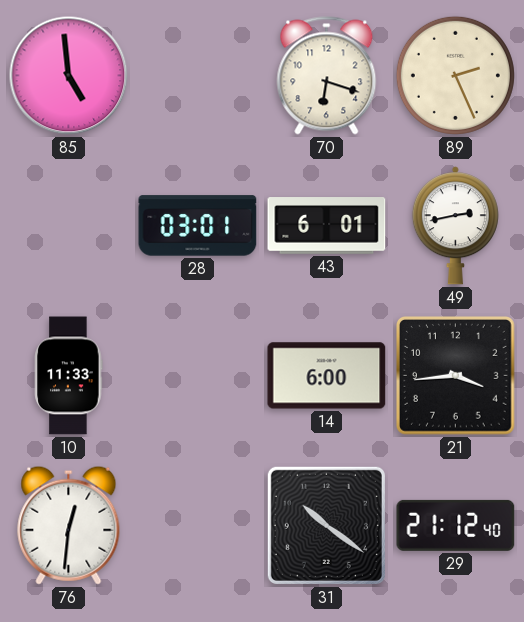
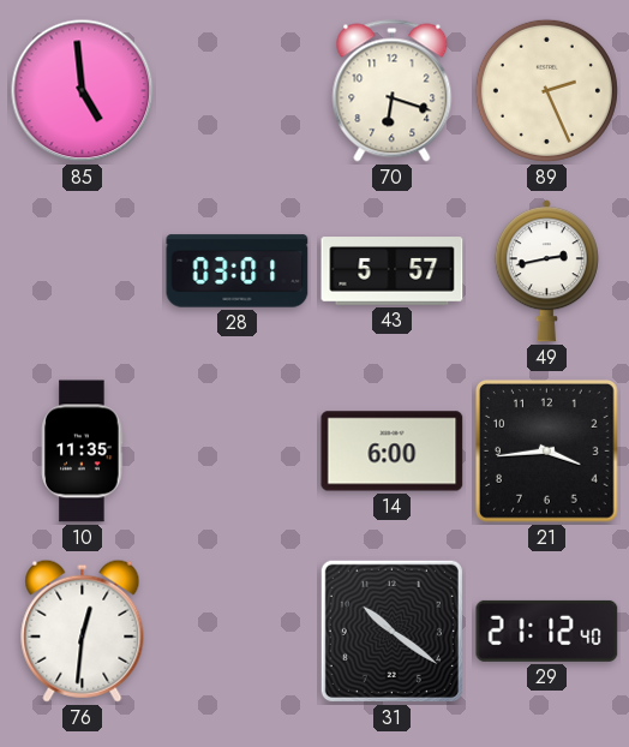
43: 6:01 -> 5:57
10: 11:33 -> 11:35
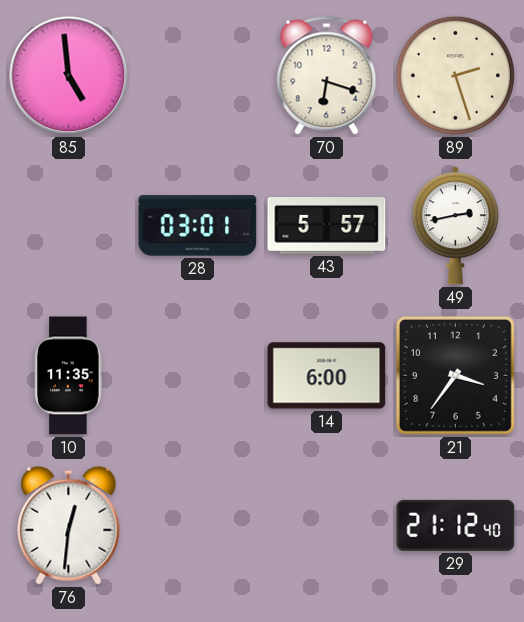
89: 2:26 -> 2:27
21: 3:44 -> 3:36
31: 10:21 -> none
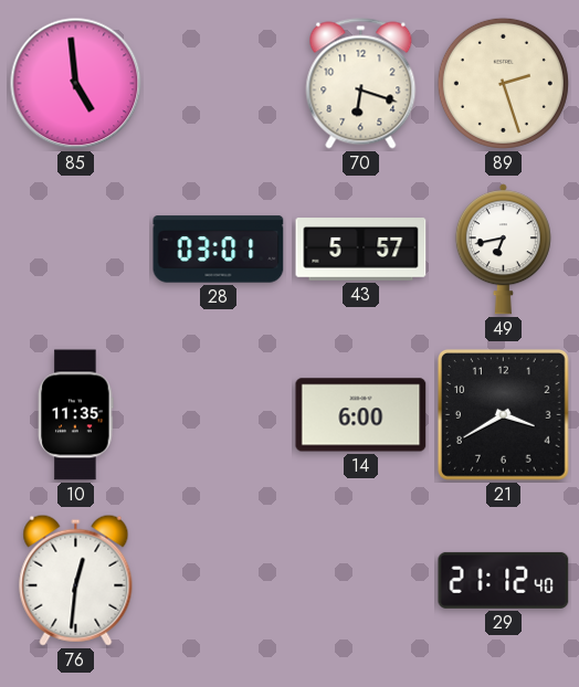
49: 2:43 -> 6:43
21: 3:36 -> 3:40
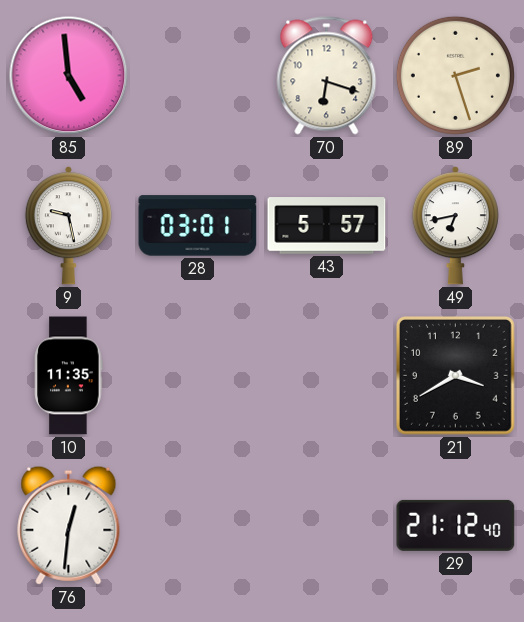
9: none -> 9:28
14: 6:00 -> none
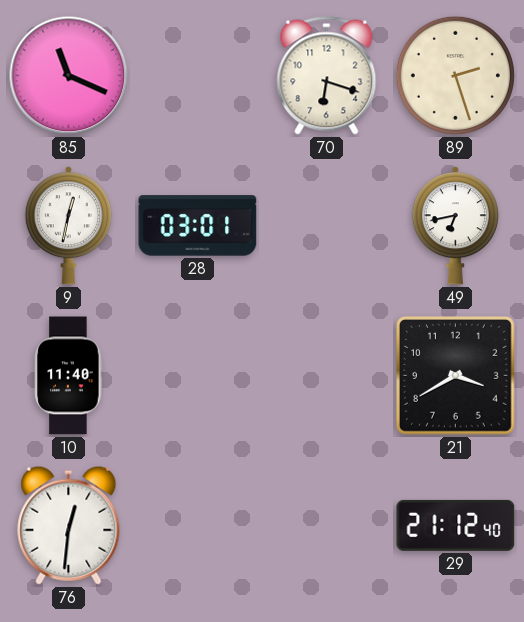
85: 4:59 -> 11:19
9: 9:28 -> 12:32
43: 5:57 -> none
10: 11:35 -> 11:40
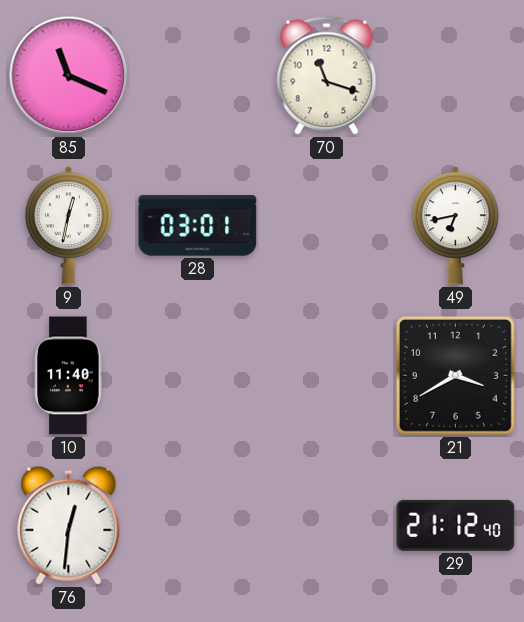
70: 6:18 -> 11:18
89: 2:27 -> none
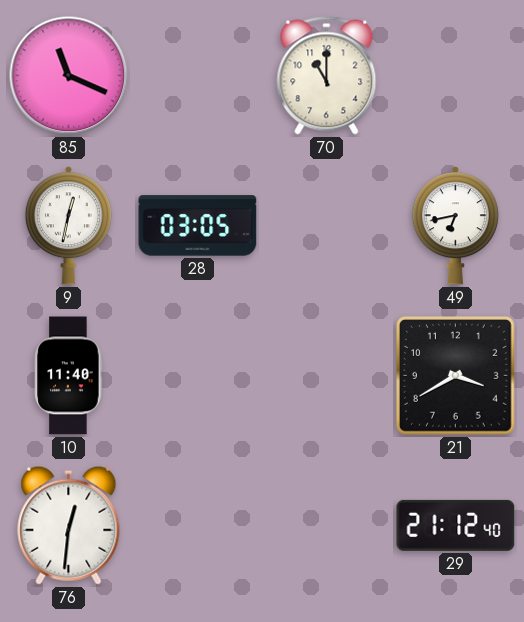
70: 11:18 -> 11:00
28: 03:01 -> 03:05
